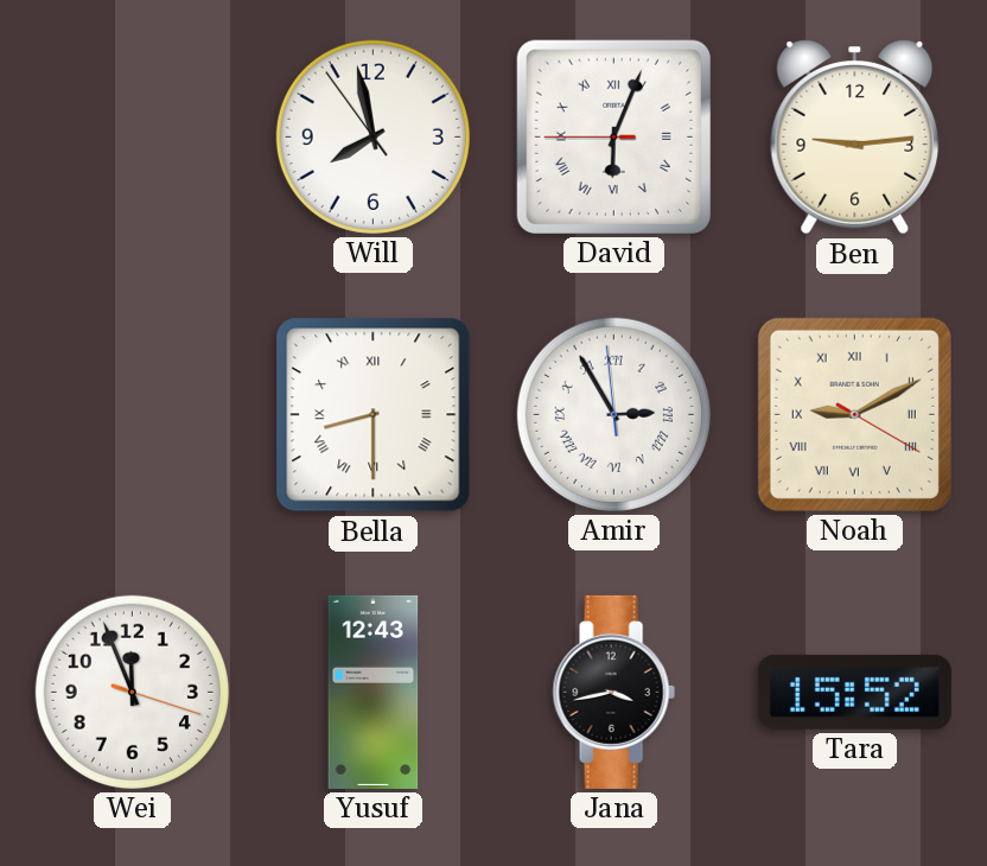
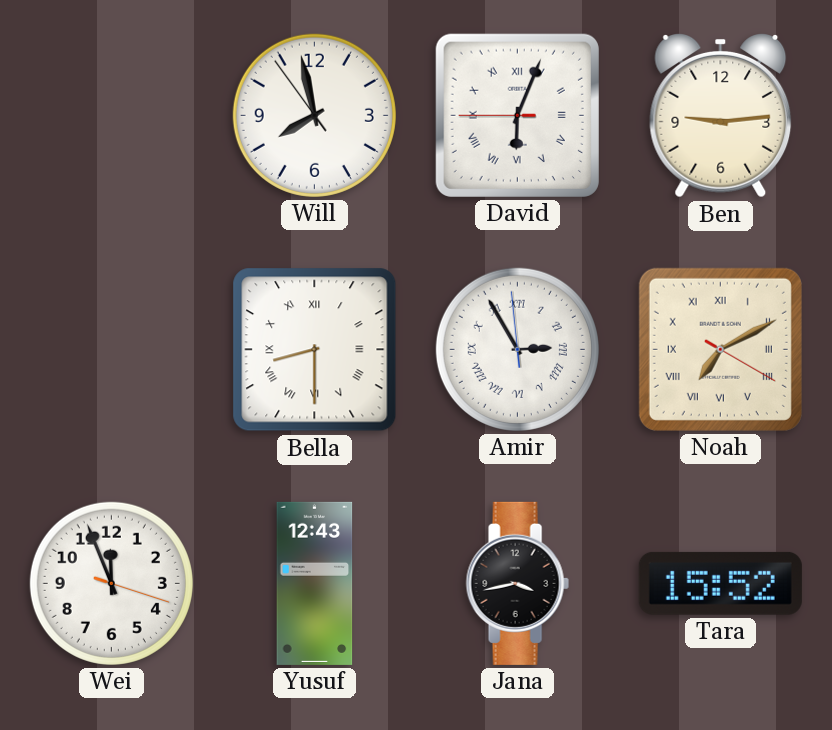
Noah: 9:10 -> 7:10
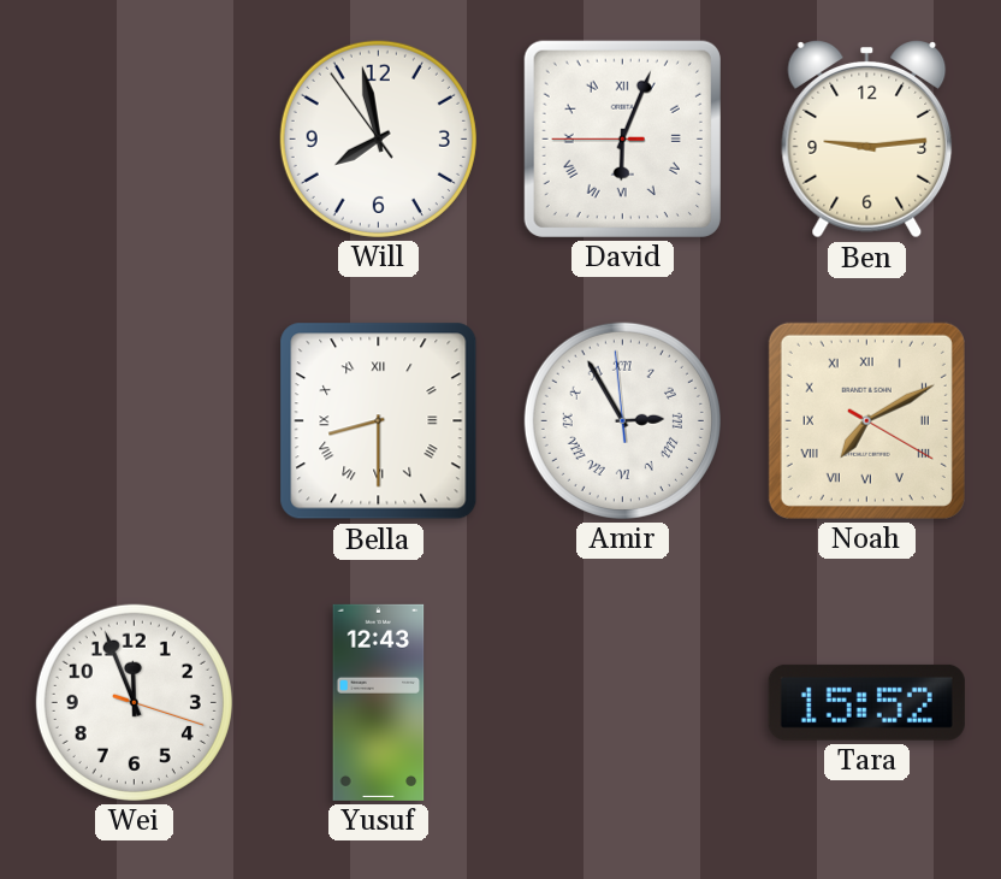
Jana: 3:43 -> none
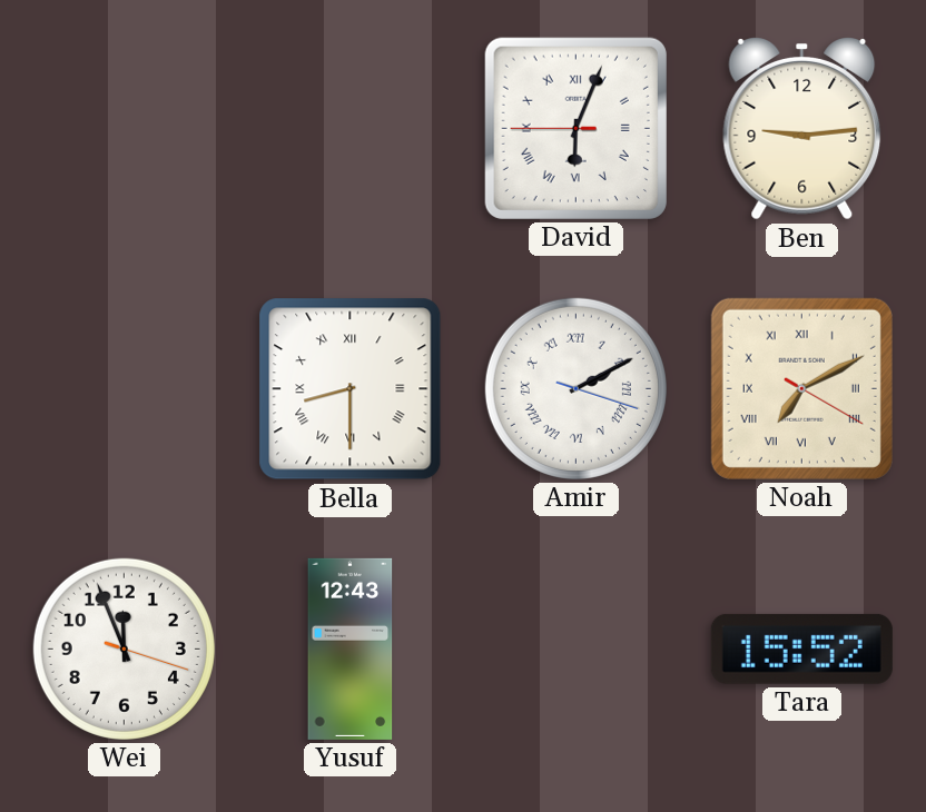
Will: 7:57 -> none
Amir: 2:54 -> 2:10
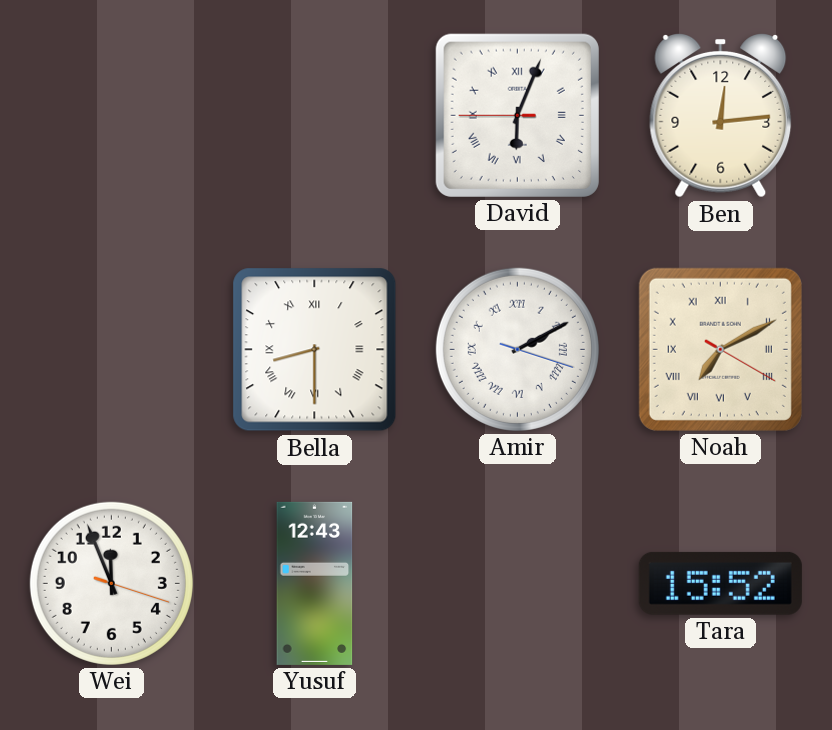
Ben: 9:14 -> 12:14
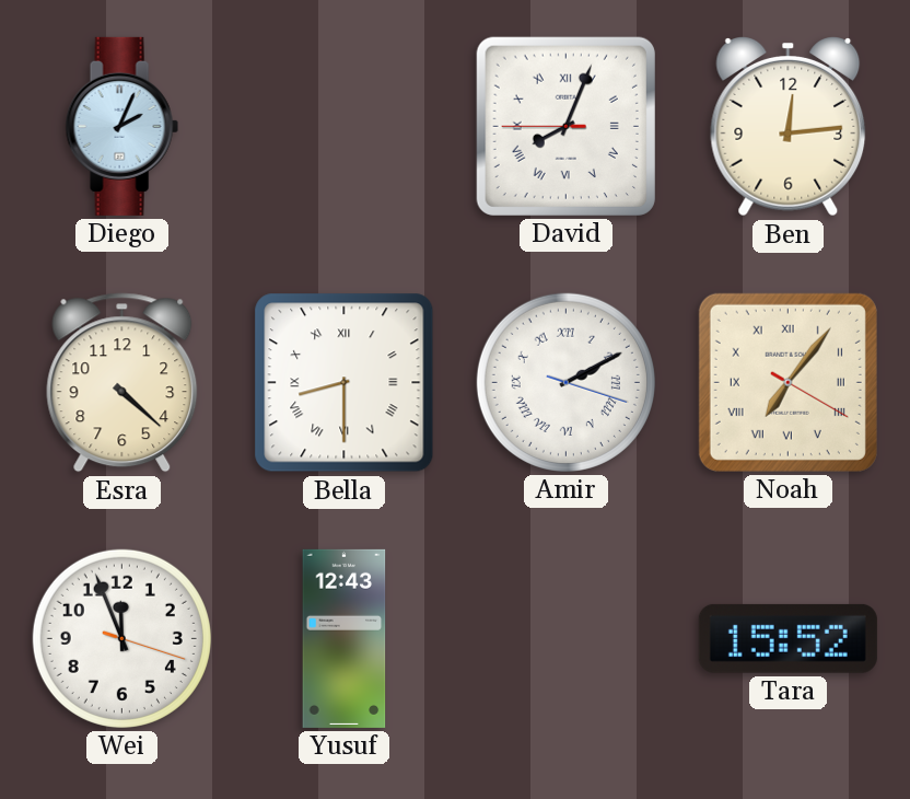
Diego: none -> 2:04
David: 6:03 -> 8:03
Esra: none -> 4:22
Noah: 7:10 -> 7:06
